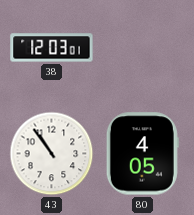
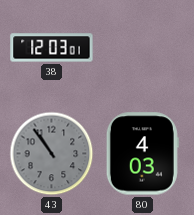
43 dial: white -> grey
80: 4:05 -> 4:03
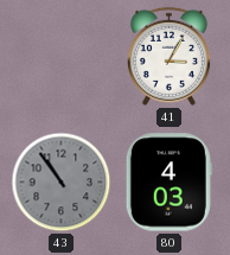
38: 12:03 -> none
41: none -> 3:05
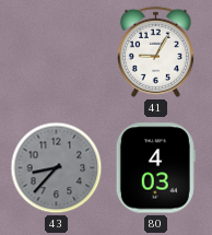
41: 3:05 -> 9:05
43: 10:54 -> 8:37
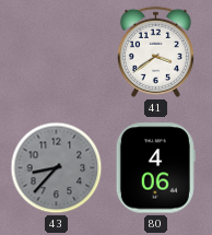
41: 9:05 -> 3:39
80: 4:03 -> 4:06
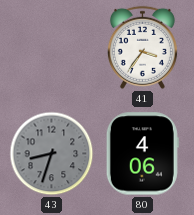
41: 3:39 -> 3:36
43: 8:37 -> 8:33
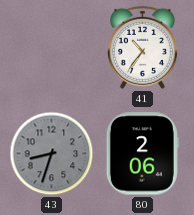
41: 3:36 -> 10:36
80: 4:06 -> 2:06
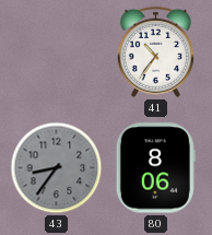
43: 8:33 -> 8:36
80: 2:06 -> 8:06
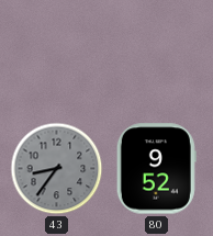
41: 10:36 -> none
80: 8:06 -> 9:52
